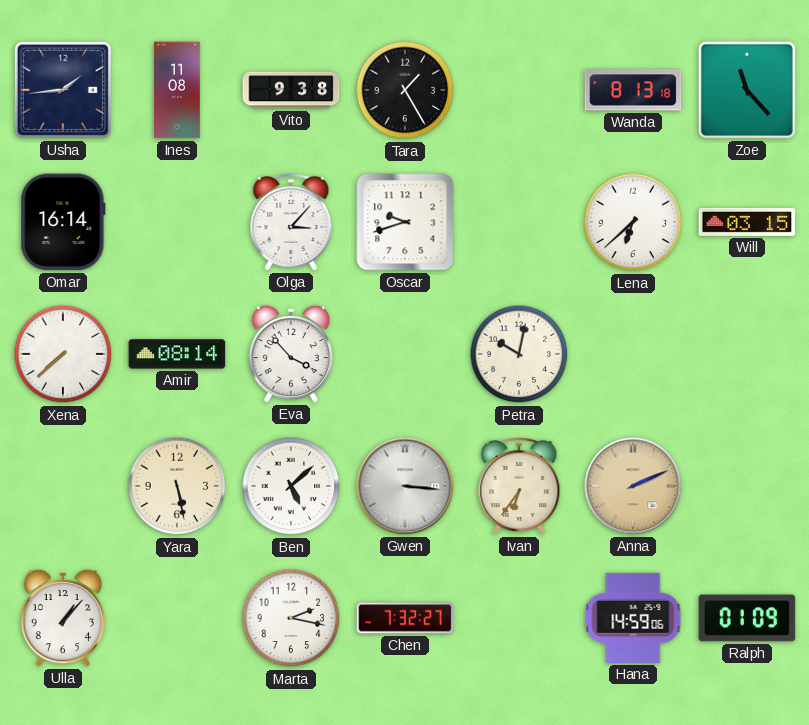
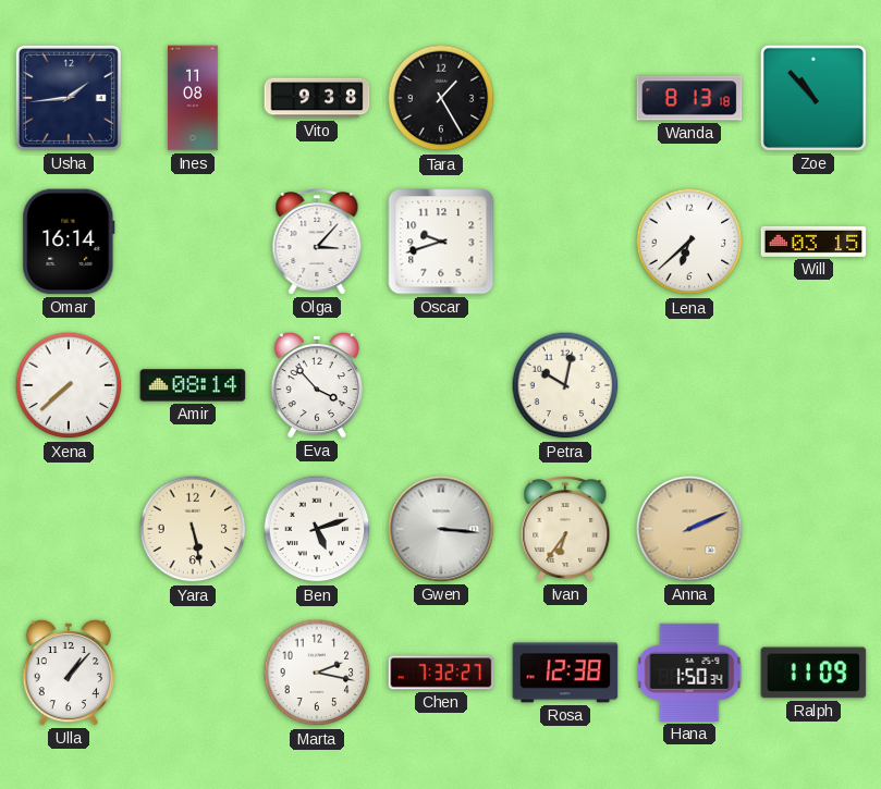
Zoe: 11:23 -> 10:53
Ben: 5:08 -> 5:12
Rosa: none -> 12:38
Hana: 14:59 -> 1:50
Ralph: 01:09 -> 11:09
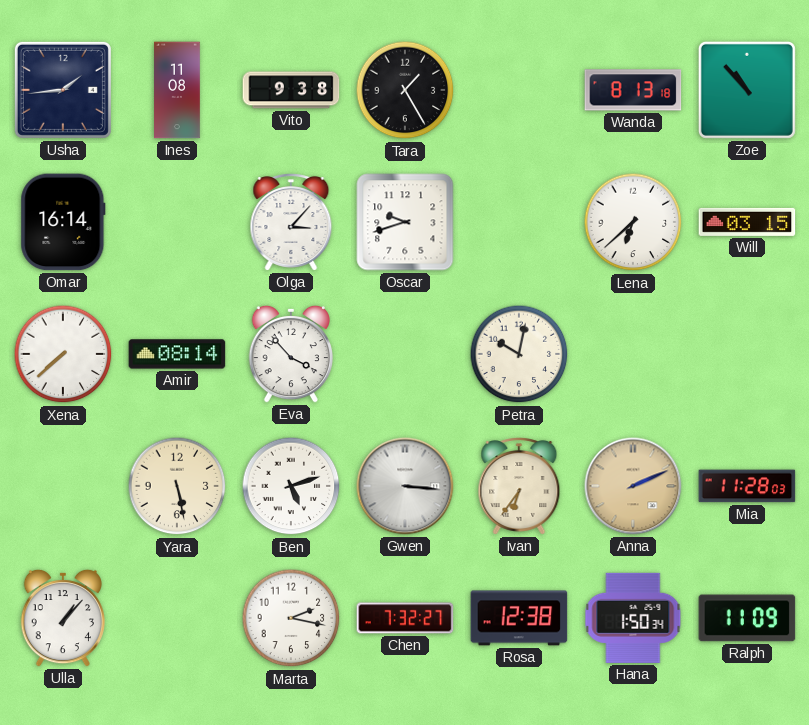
Mia: none -> 11:28
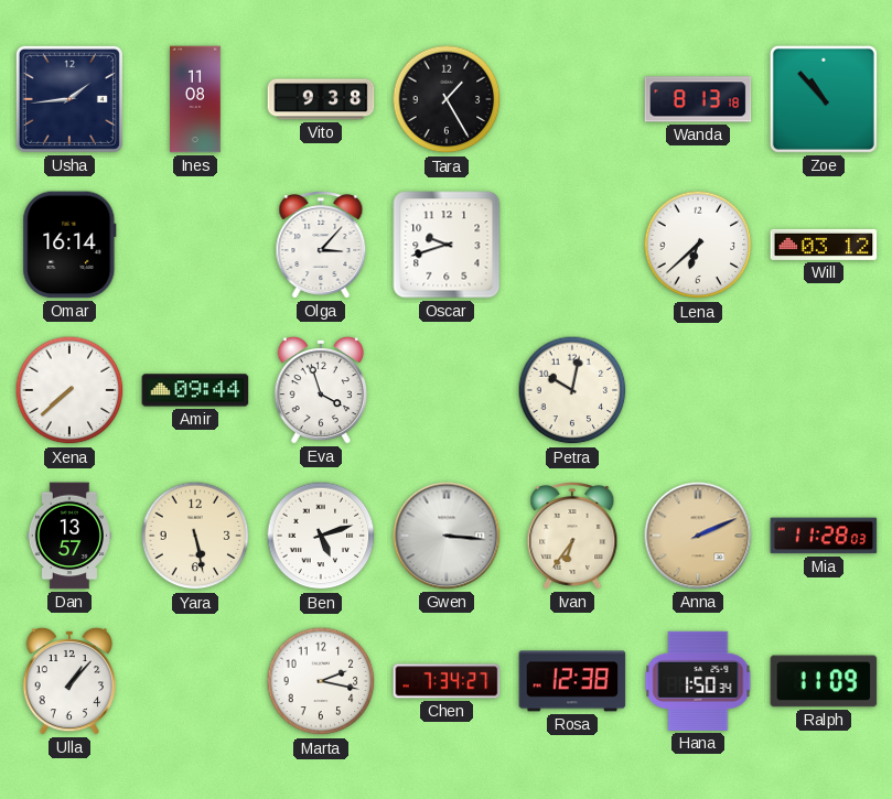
Will: 03:15 -> 03:12
Amir: 08:14 -> 09:44
Eva: 3:53 -> 3:57
Dan: none -> 13:57
Chen: 7:32 -> 7:34
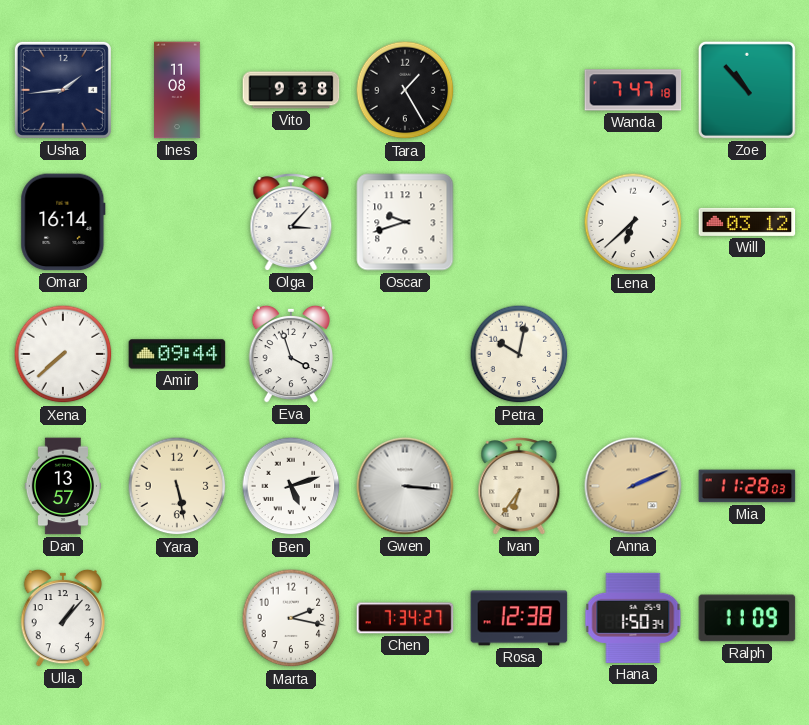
Wanda: 8:13 -> 7:47
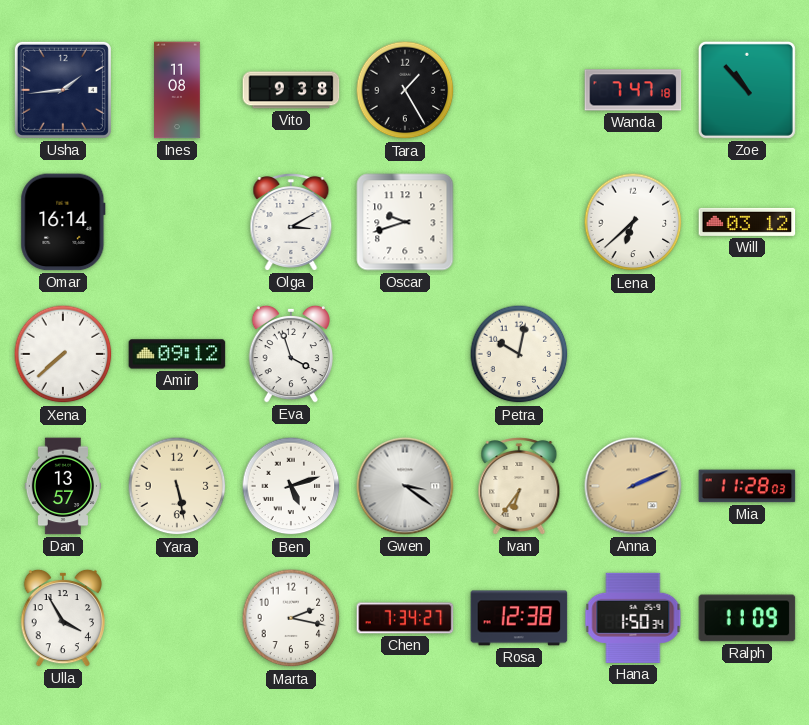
Olga: 3:07 -> 3:10
Amir: 09:44 -> 09:12
Gwen: 3:16 -> 3:21
Ulla: 1:07 -> 3:55
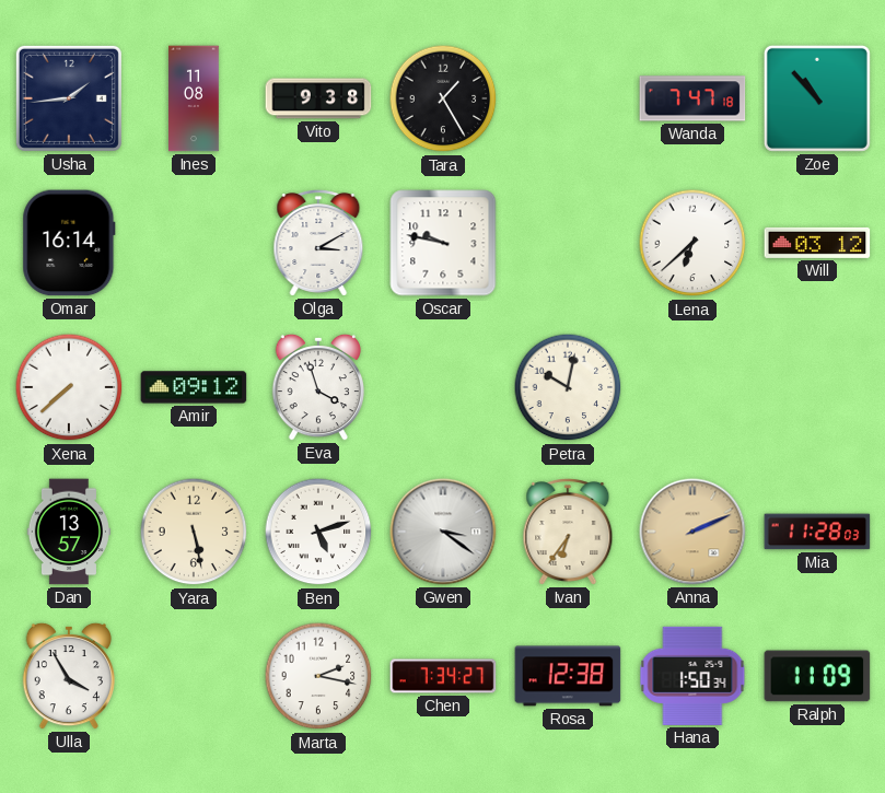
Oscar: 9:42 -> 9:47
